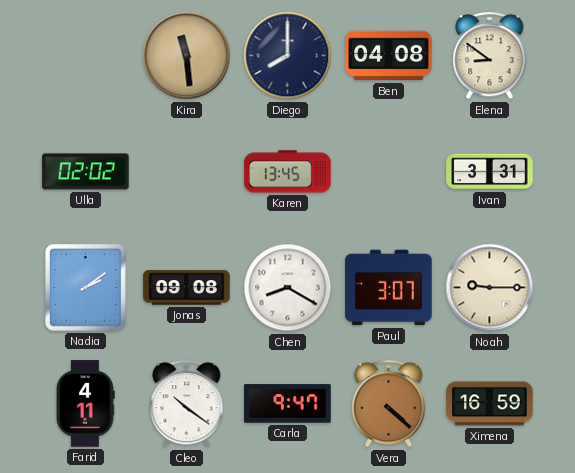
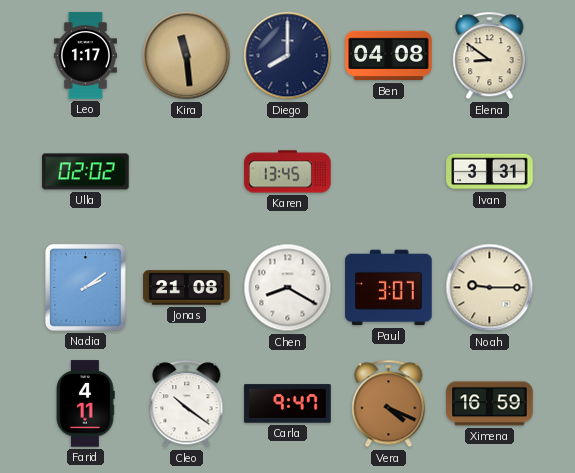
Leo: none -> 1:17
Jonas: 09:08 -> 21:08
Vera: 4:22 -> 4:19
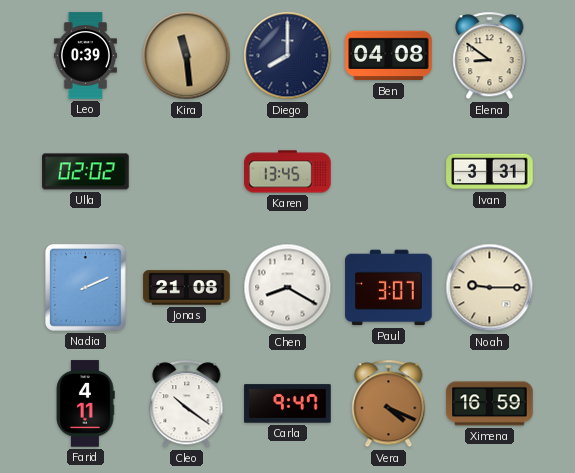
Leo: 1:17 -> 0:39
Nadia: 2:09 -> 2:11
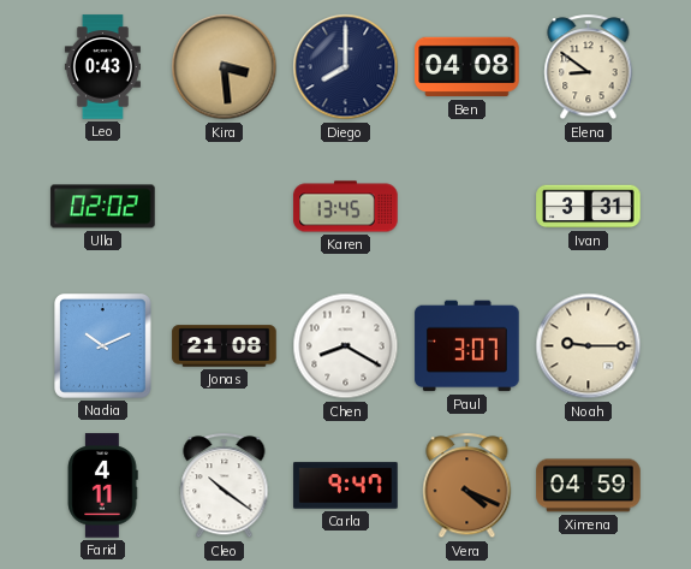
Leo: 0:39 -> 0:43
Kira: 11:29 -> 3:29
Nadia: 2:11 -> 10:11
Ximena: 16:59 -> 04:59
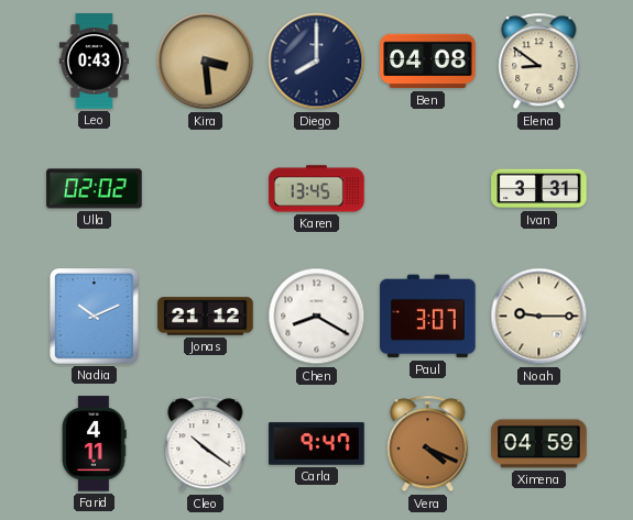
Jonas: 21:08 -> 21:12
